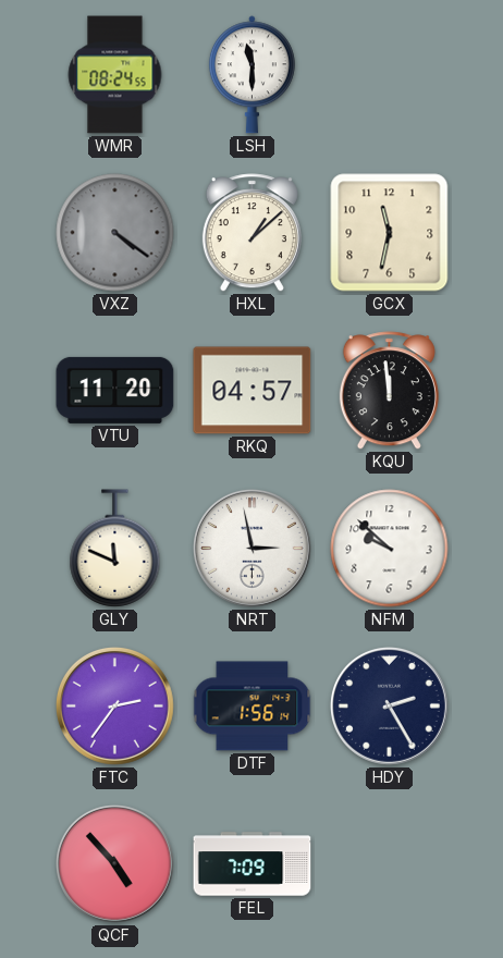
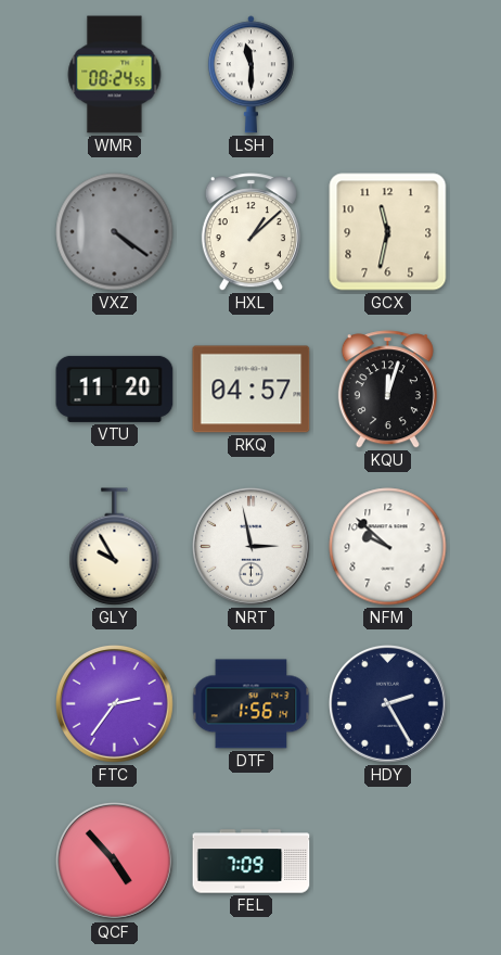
KQU: 11:59 -> 12:03
GLY: 11:49 -> 9:55
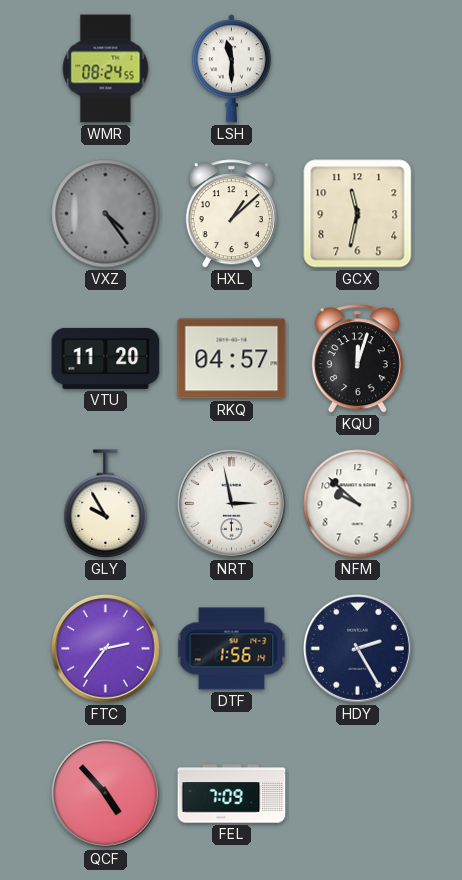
VXZ: 4:21 -> 4:24
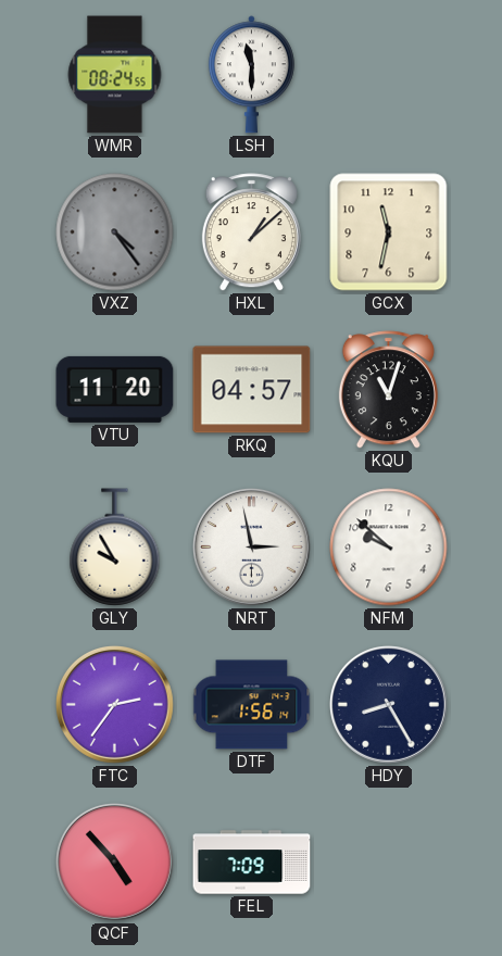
KQU: 12:03 -> 11:03
HDY: 2:25 -> 8:25
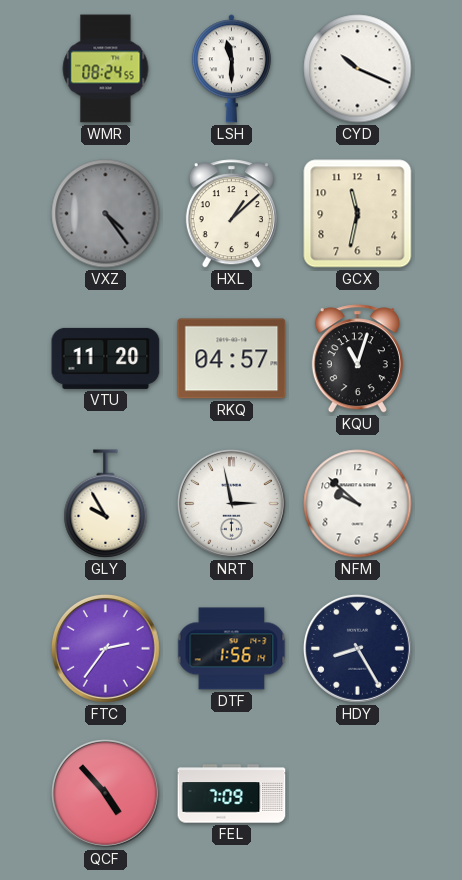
CYD: none -> 10:19
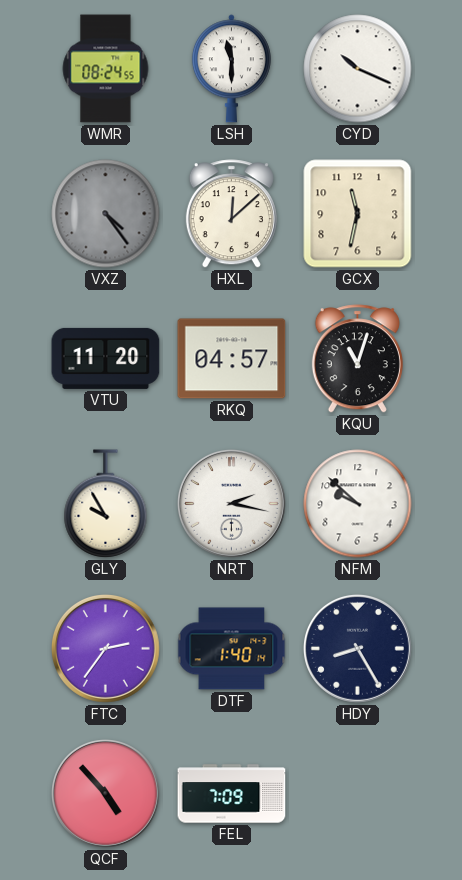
HXL: 1:08 -> 12:08
NRT: 2:58 -> 2:17
DTF: 1:56 -> 1:40
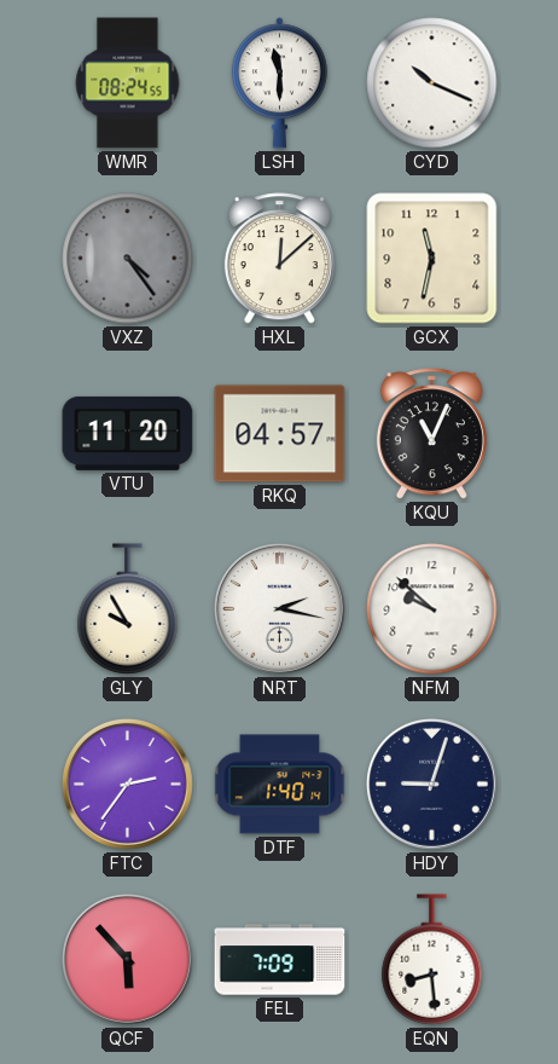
KQU: 11:03 -> 11:04
HDY: 8:25 -> 9:03
QCF: 4:53 -> 5:53
EQN: none -> 8:29
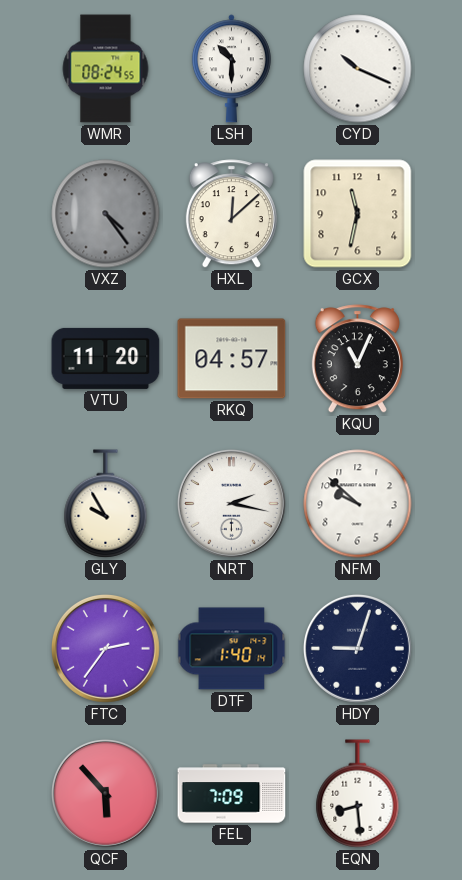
LSH: 11:30 -> 10:30
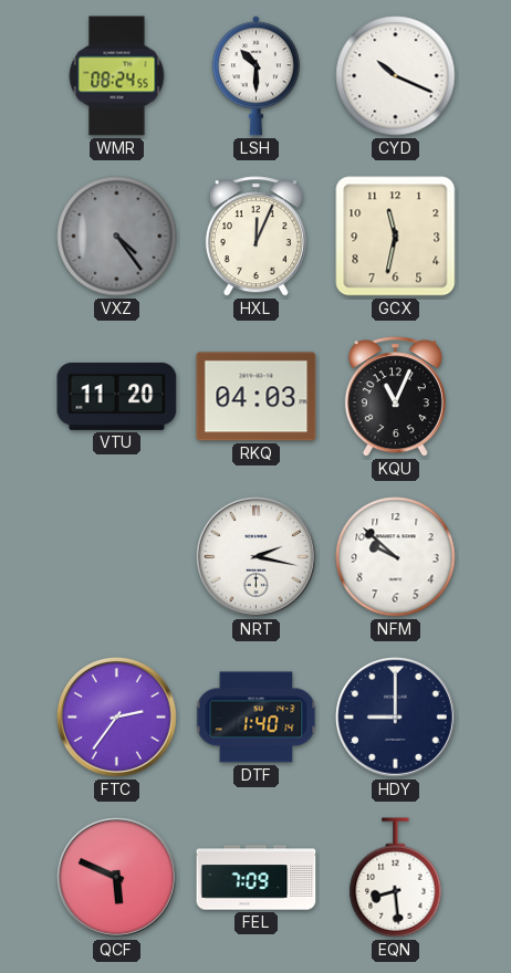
HXL: 12:08 -> 12:04
RKQ: 04:57 -> 04:03
GLY: 9:55 -> none
HDY: 9:03 -> 9:00
QCF: 5:53 -> 5:49
